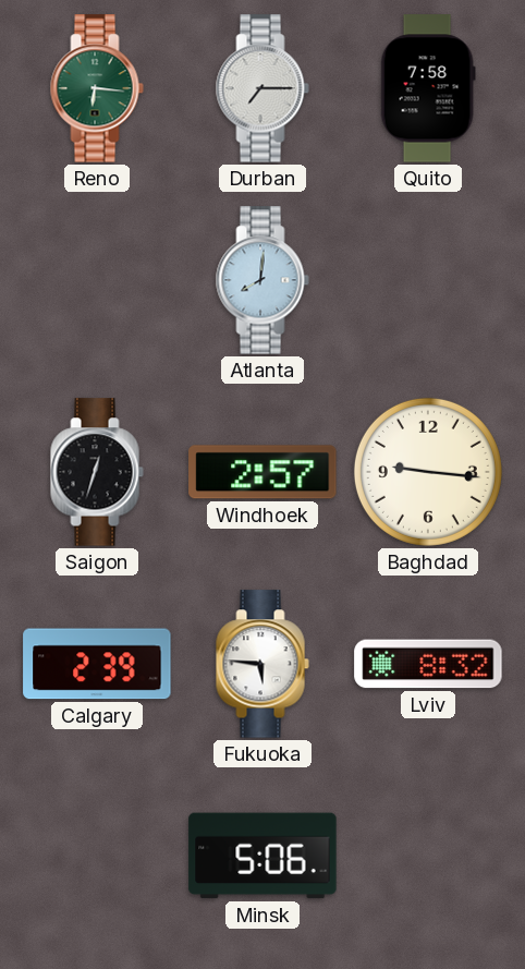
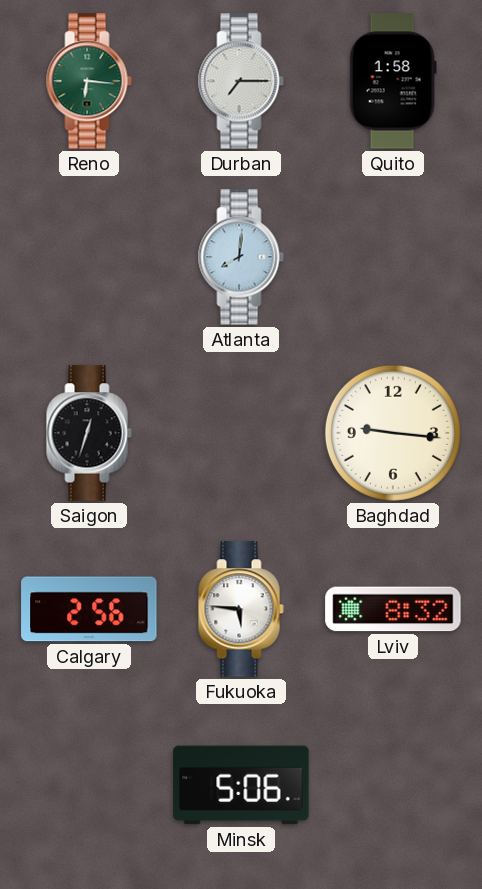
Quito: 7:58 -> 1:58
Windhoek: 2:57 -> none
Calgary: 2:39 -> 2:56
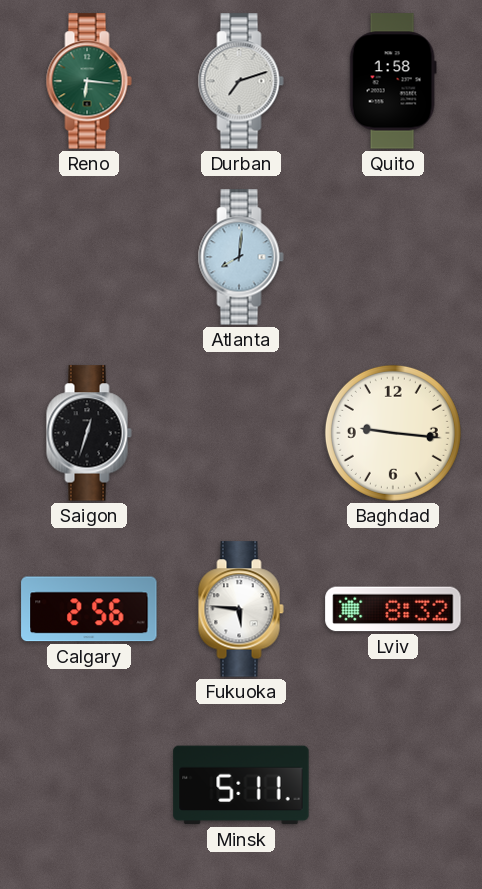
Durban: 7:15 -> 7:12
Minsk: 5:06 -> 5:11
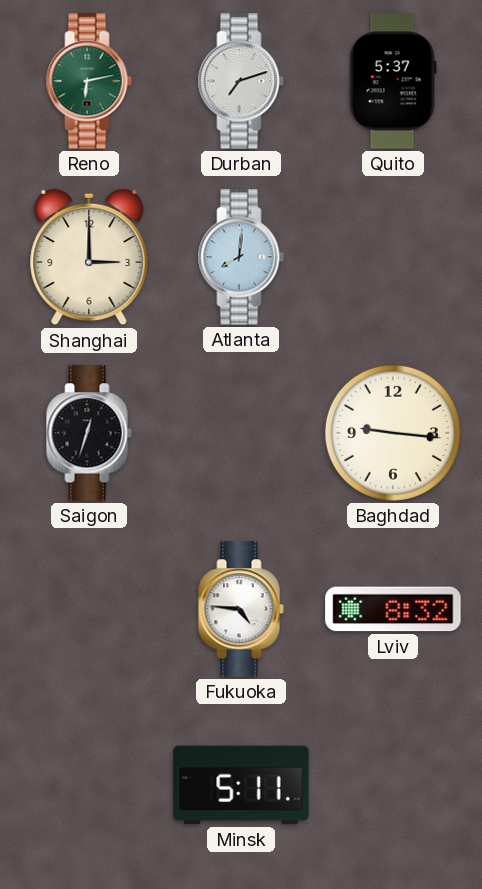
Reno: 6:16 -> 6:13
Quito: 1:58 -> 5:37
Shanghai: none -> 3:00
Calgary: 2:56 -> none
Fukuoka: 5:46 -> 4:46
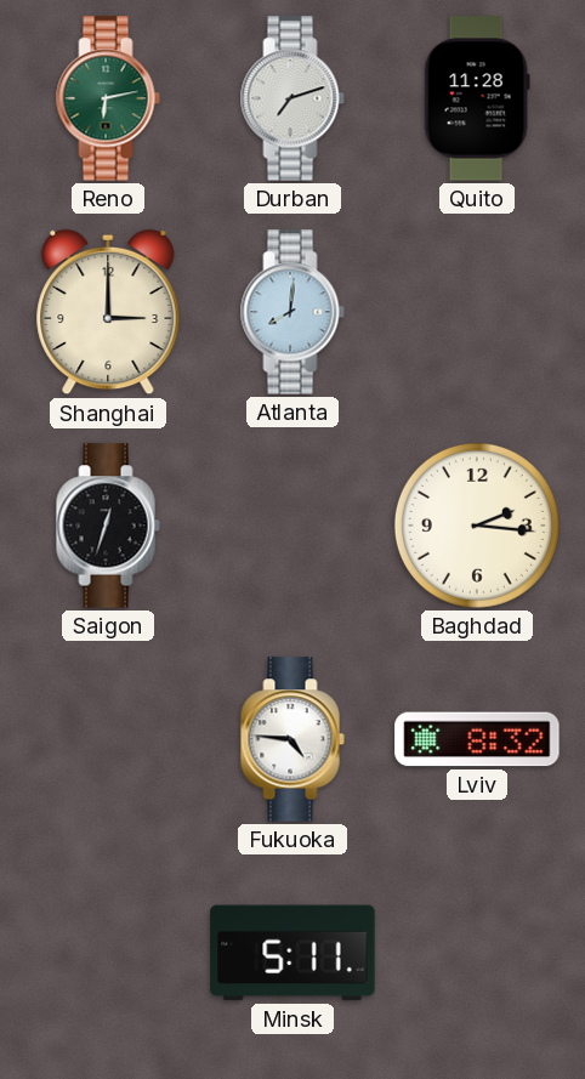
Quito: 5:37 -> 11:28
Baghdad: 9:16 -> 2:16
